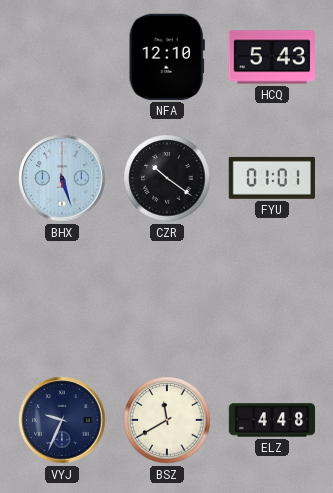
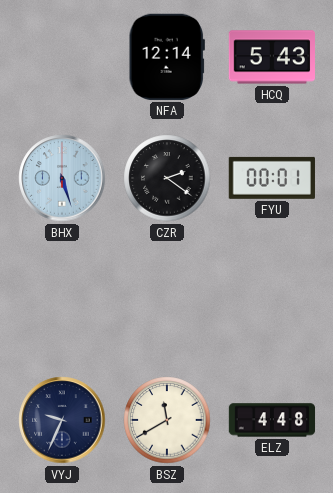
NFA: 12:10 -> 12:14
CZR: 10:21 -> 2:21
FYU: 01:01 -> 00:01
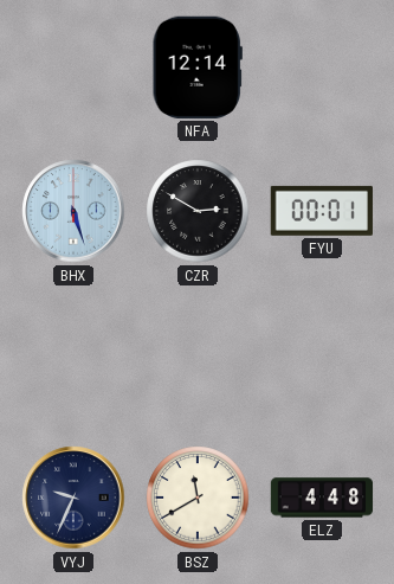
HCQ: 5:43 -> none
CZR: 2:21 -> 2:50
